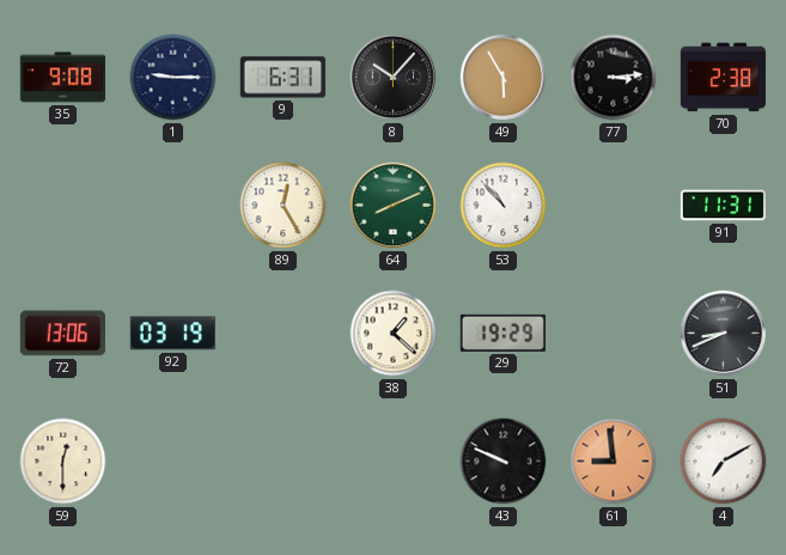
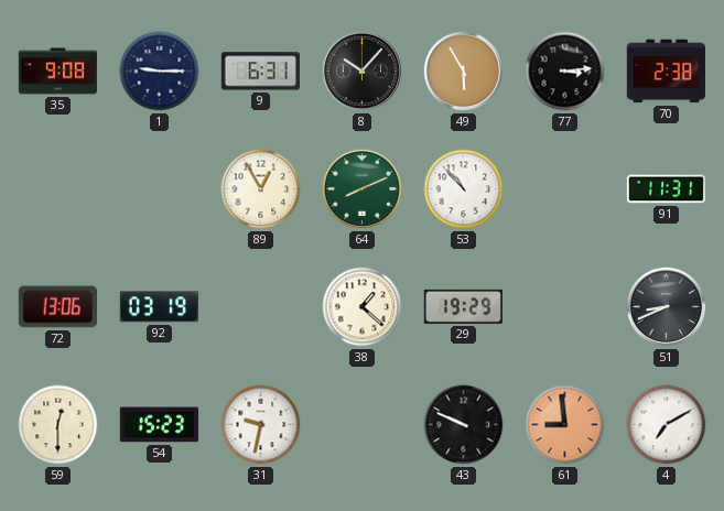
89: 12:25 -> 12:55
54: none -> 15:23
31: none -> 9:32
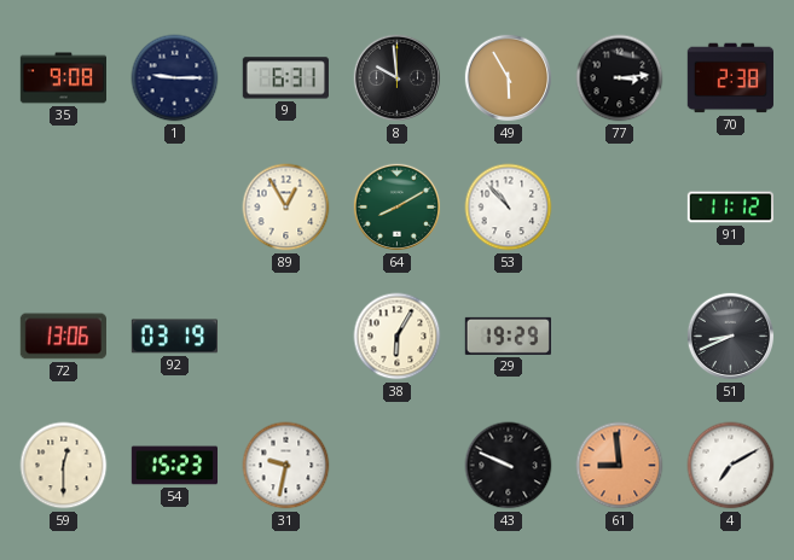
8: 10:07 -> 9:59
64: 8:11 -> 8:10
91: 11:31 -> 11:12
38: 1:22 -> 6:05
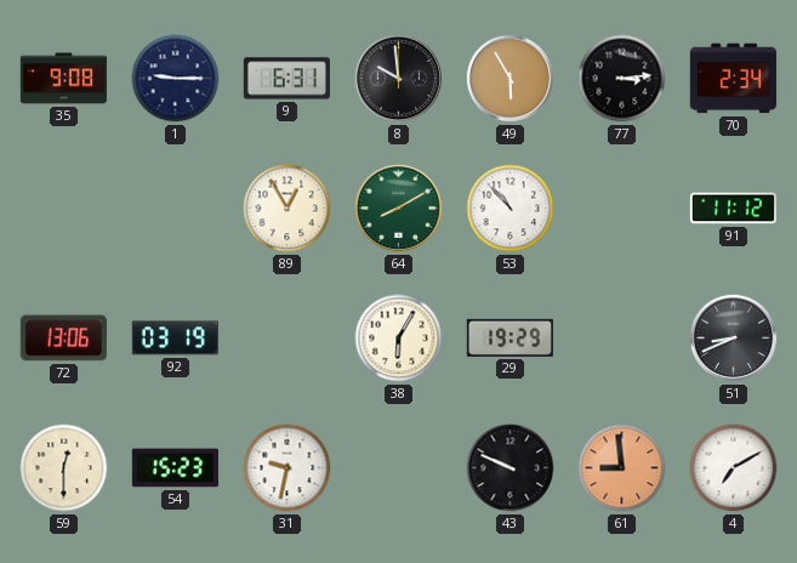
70: 2:38 -> 2:34
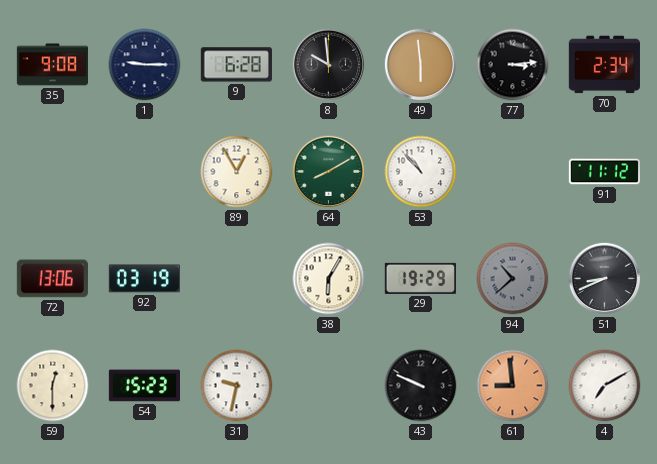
9: 6:31 -> 6:28
49: 5:55 -> 5:59
94: none -> 10:38
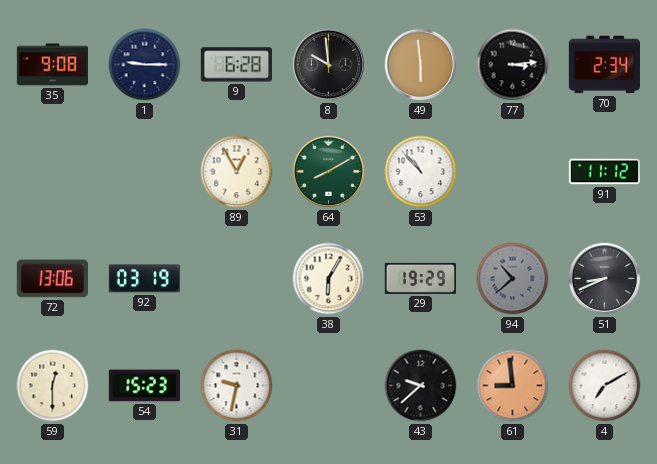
43: 9:49 -> 9:38
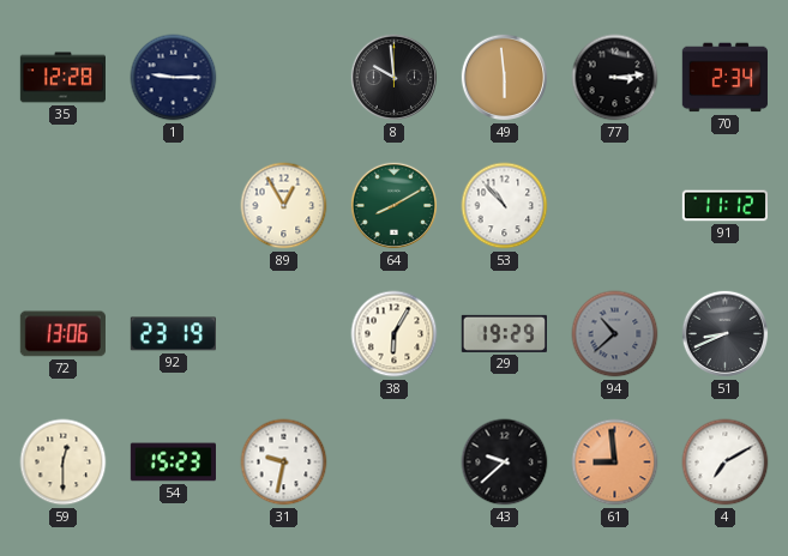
35: 9:08 -> 12:28
9: 6:28 -> none
92: 03:19 -> 23:19
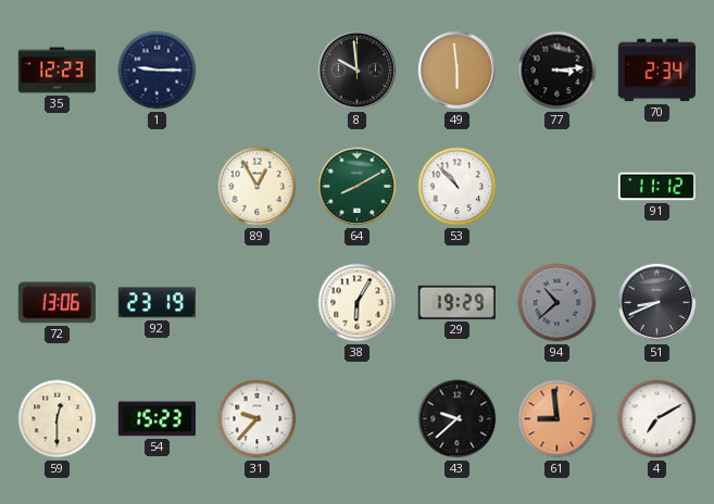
35: 12:28 -> 12:23
31: 9:32 -> 9:37
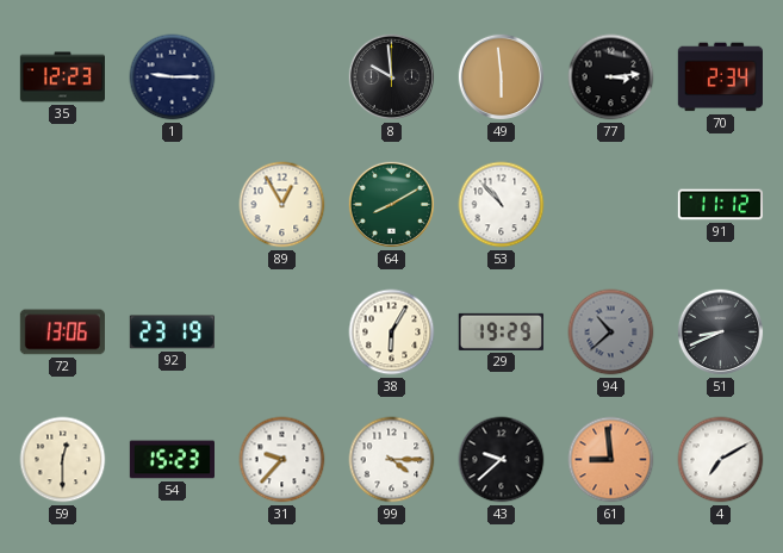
99: none -> 4:15
